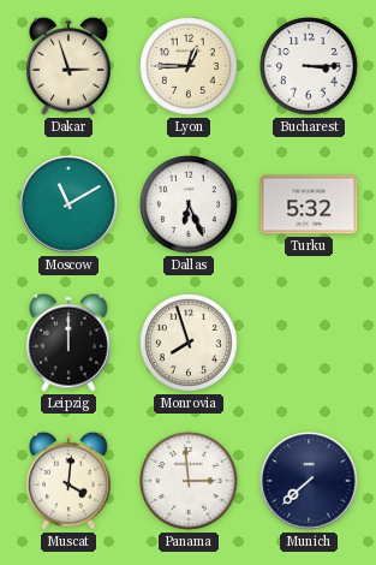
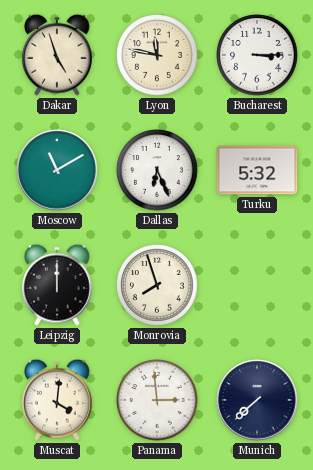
Dakar: 2:57 -> 4:57
Lyon: 12:45 -> 11:47
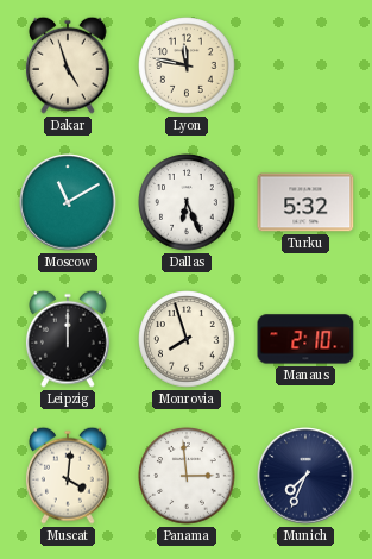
Bucharest: 3:15 -> none
Manaus: none -> 2:10
Munich: 7:38 -> 7:34
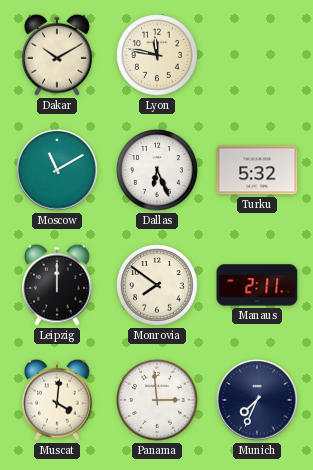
Dakar: 4:57 -> 10:10
Monrovia: 7:57 -> 7:51
Manaus: 2:10 -> 2:11
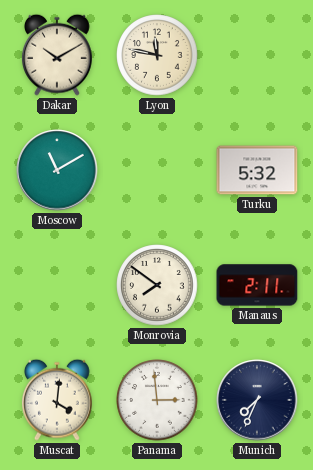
Dallas: 6:26 -> none
Leipzig: 12:00 -> none
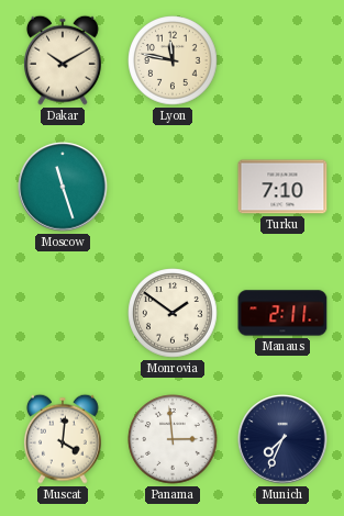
Moscow: 11:10 -> 11:27
Turku: 5:32 -> 7:10
Monrovia: 7:51 -> 1:51
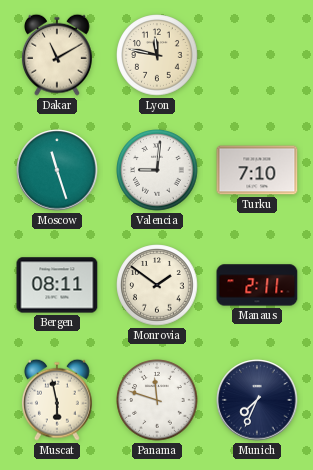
Dakar: 10:10 -> 11:10
Valencia: none -> 9:01
Bergen: none -> 08:11
Muscat: 4:01 -> 5:58
Panama: 2:59 -> 11:48
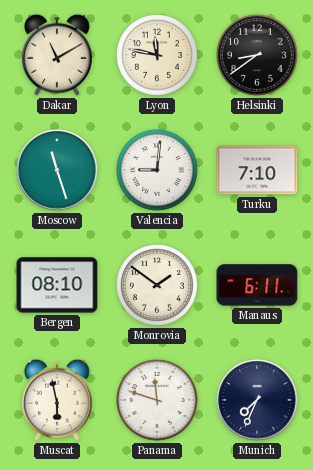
Helsinki: none -> 8:39
Bergen: 08:11 -> 08:10
Manaus: 2:11 -> 6:11
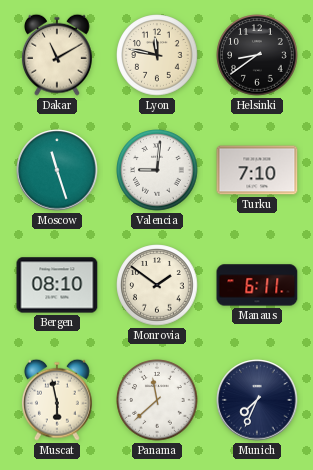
Panama: 11:48 -> 11:38
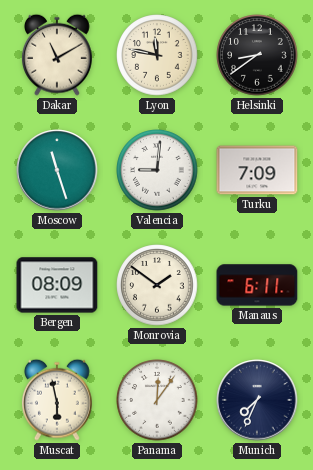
Turku: 7:10 -> 7:09
Bergen: 08:10 -> 08:09
Panama: 11:38 -> 12:06
